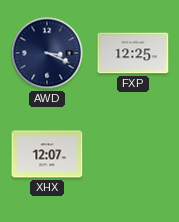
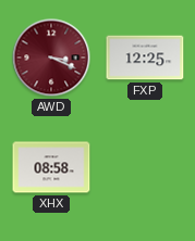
AWD dial: navy -> burgundy
XHX: 12:07 -> 08:58
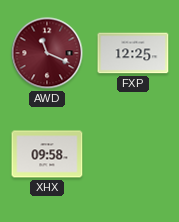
AWD: 3:19 -> 11:19
XHX: 08:58 -> 09:58
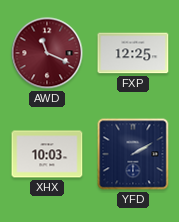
XHX: 09:58 -> 10:03
YFD: none -> 2:10
